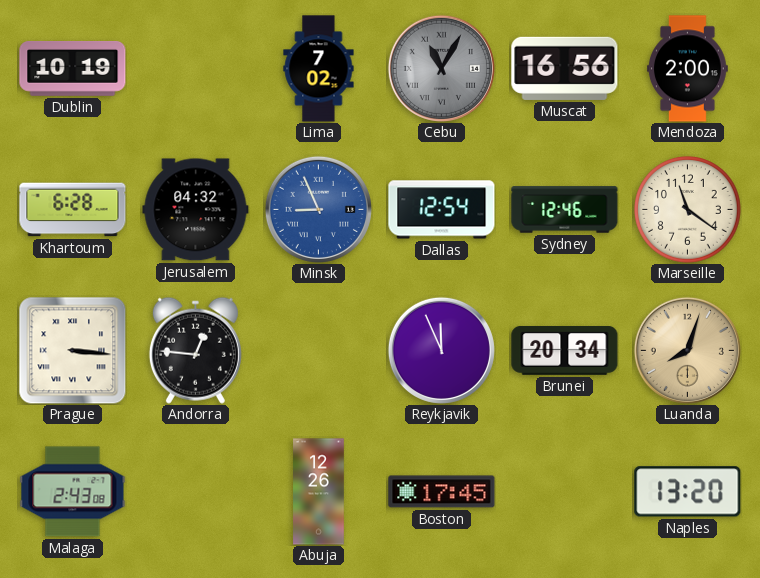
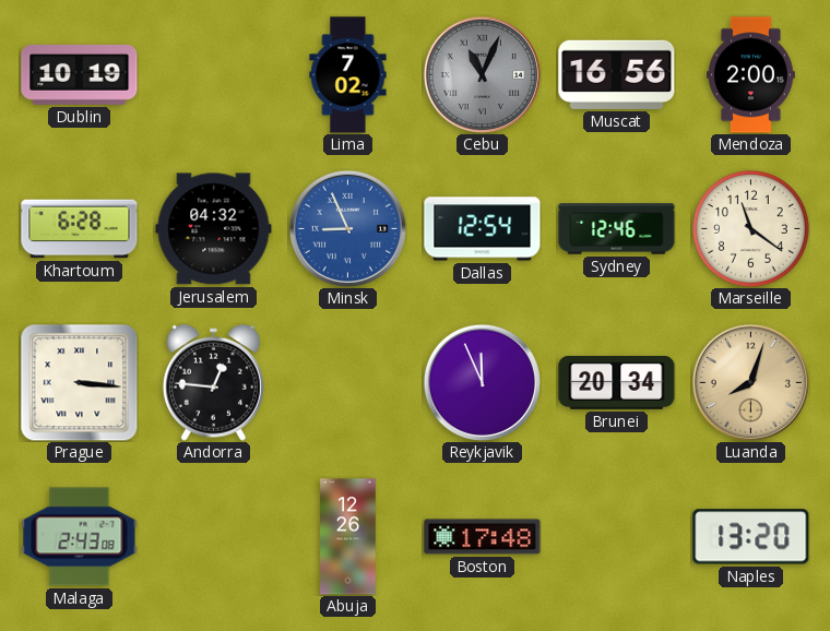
Cebu: 11:05 -> 11:04
Boston: 17:45 -> 17:48
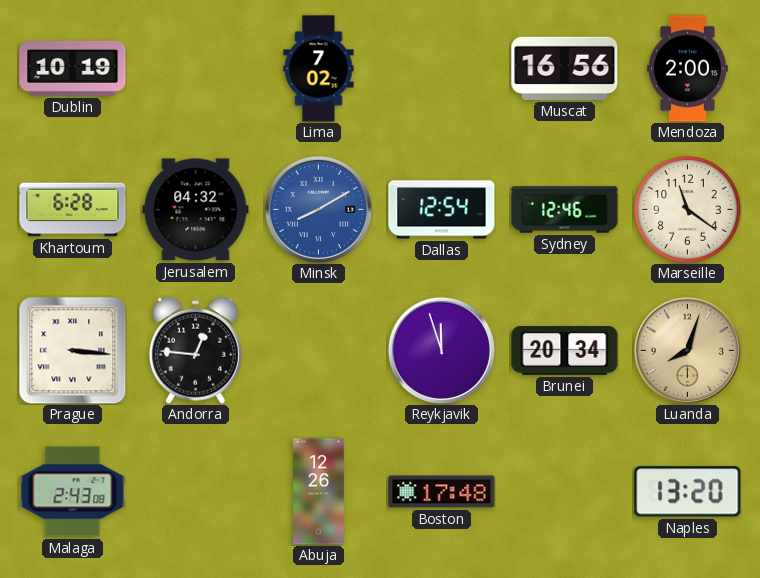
Cebu: 11:04 -> none
Minsk: 8:56 -> 8:10
Reykjavik: 11:56 -> 11:57
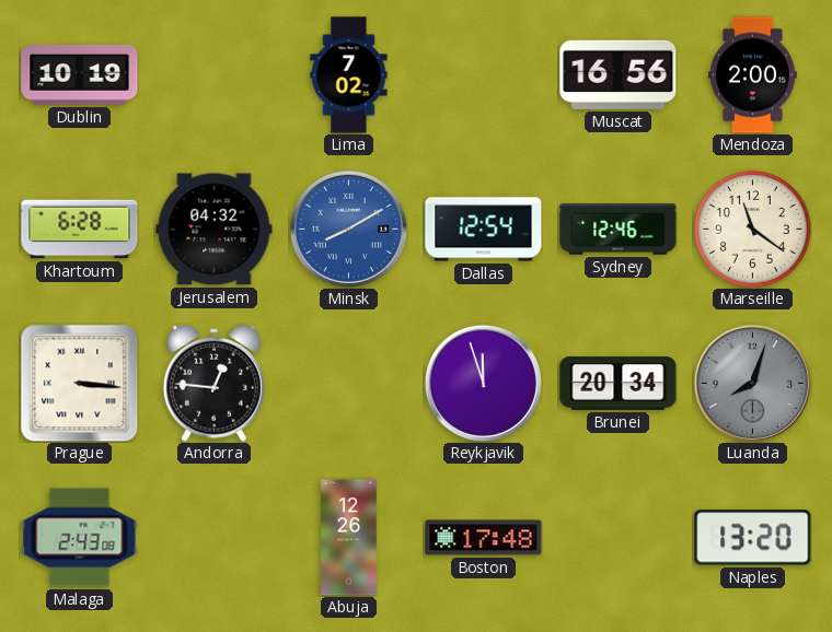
Luanda dial: champagne -> grey
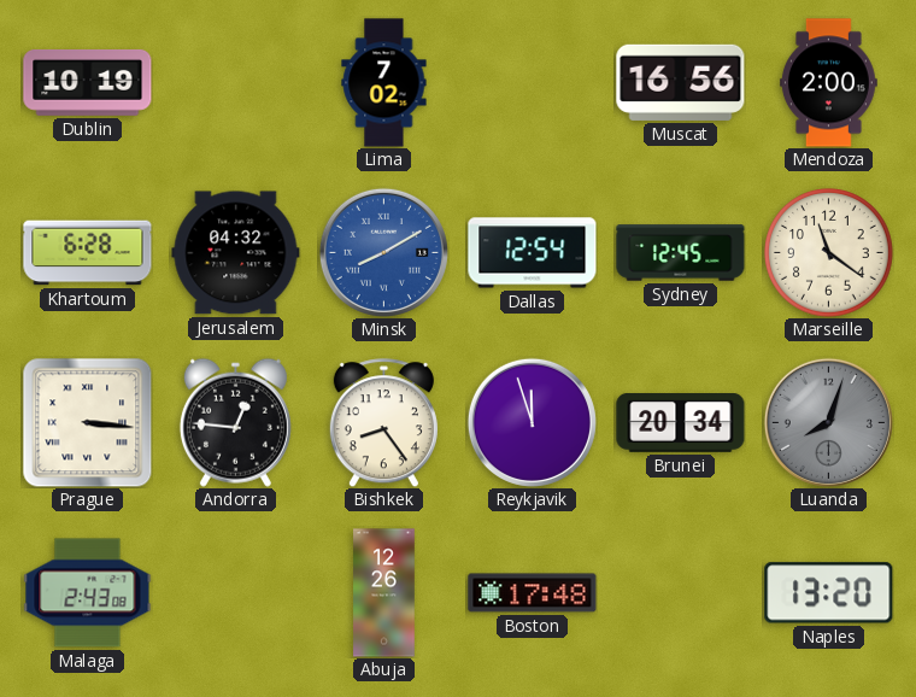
Sydney: 12:46 -> 12:45
Bishkek: none -> 8:24
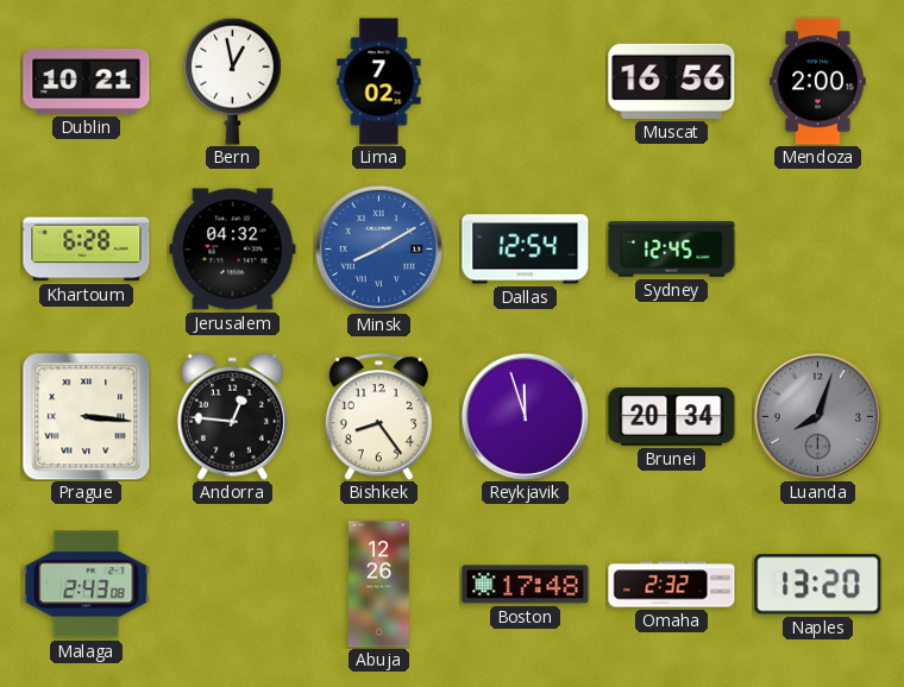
Dublin: 10:19 -> 10:21
Bern: none -> 12:58
Marseille: 11:21 -> none
Omaha: none -> 2:32
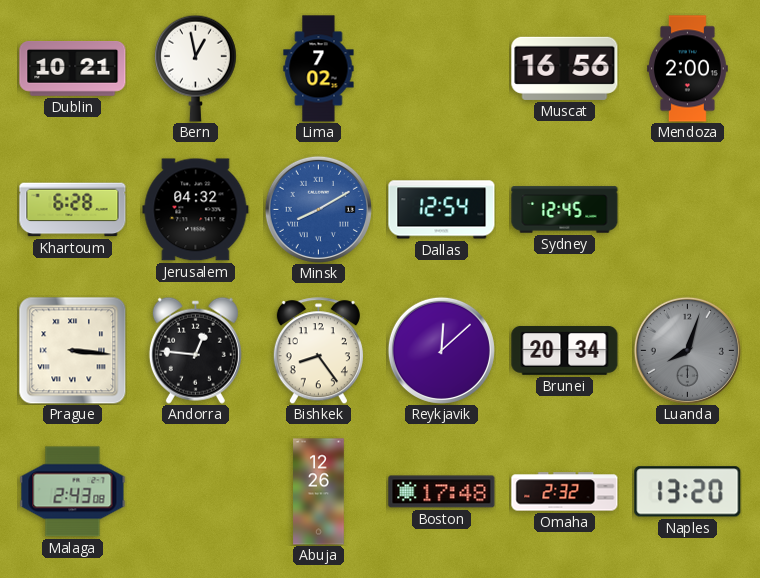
Reykjavik: 11:57 -> 12:08
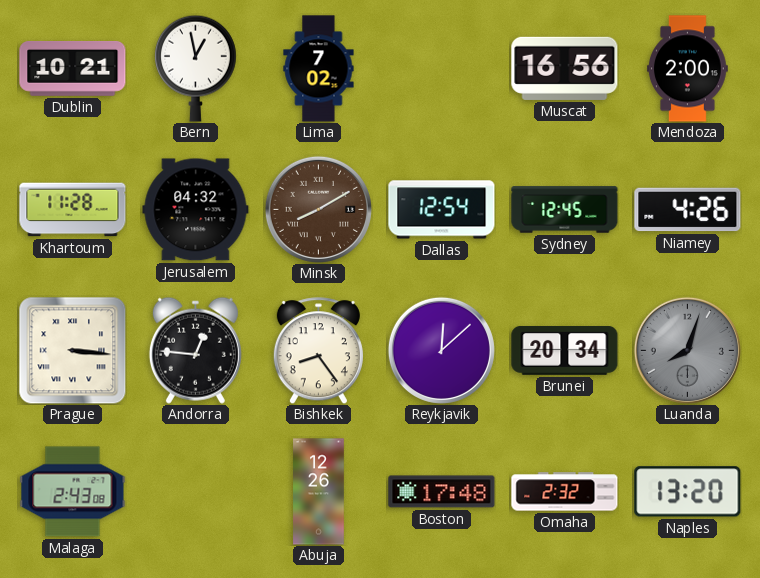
Khartoum: 6:28 -> 11:28
Minsk dial: blue -> brown
Niamey: none -> 4:26
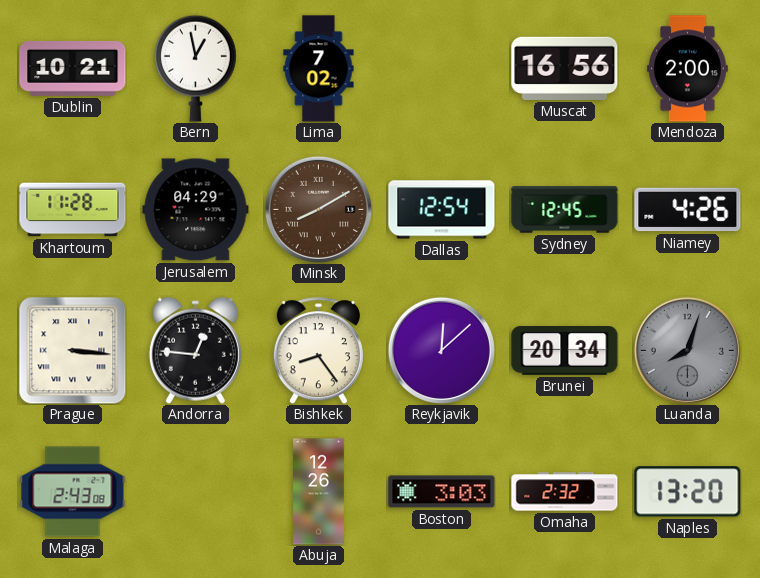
Jerusalem: 04:32 -> 04:29
Boston: 17:48 -> 3:03
